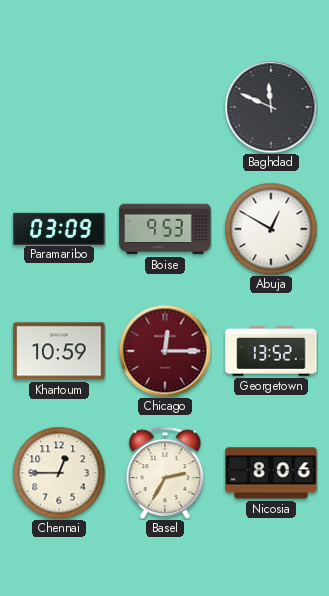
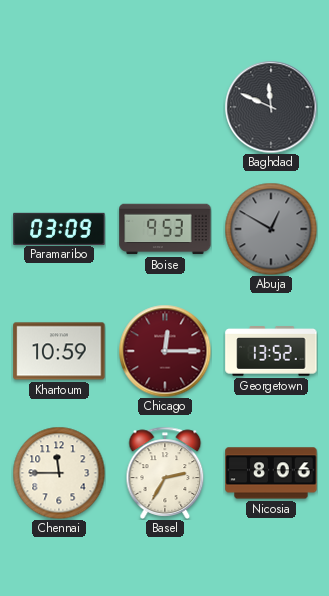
Abuja dial: white -> grey
Chennai: 12:45 -> 11:45
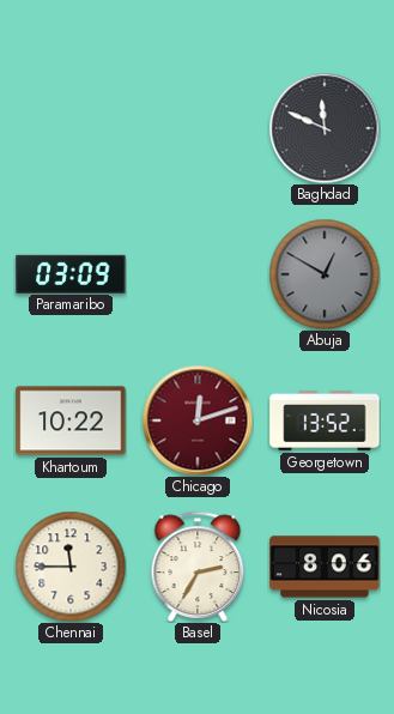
Boise: 9:53 -> none
Khartoum: 10:59 -> 10:22
Chicago: 12:15 -> 12:12
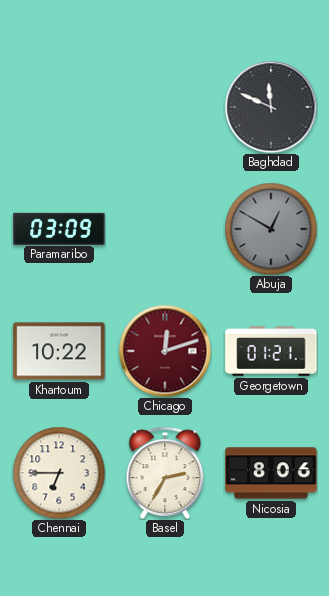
Georgetown: 13:52 -> 01:21
Chennai: 11:45 -> 6:45
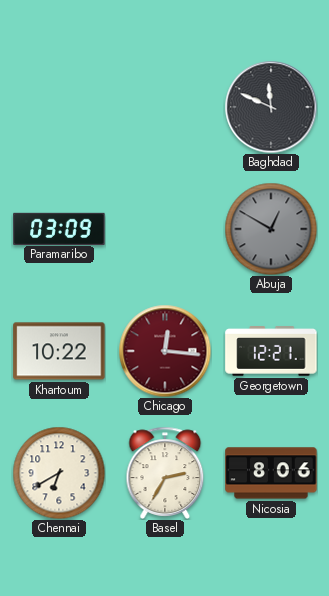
Chicago: 12:12 -> 12:16
Georgetown: 01:21 -> 12:21
Chennai: 6:45 -> 6:40
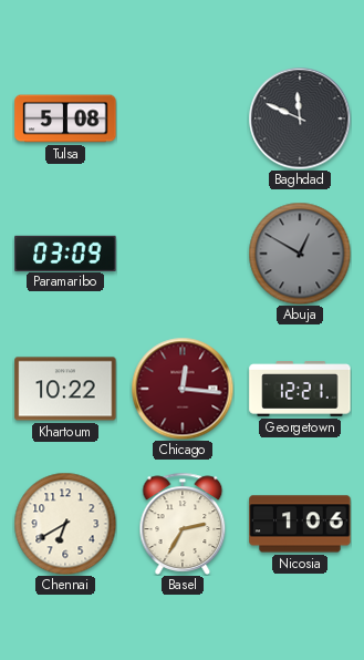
Tulsa: none -> 5:08
Nicosia: 8:06 -> 1:06
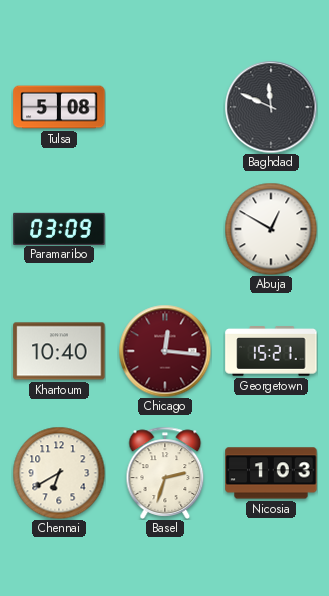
Abuja dial: grey -> white
Khartoum: 10:22 -> 10:40
Georgetown: 12:21 -> 15:21
Basel: 2:35 -> 2:33
Nicosia: 1:06 -> 1:03
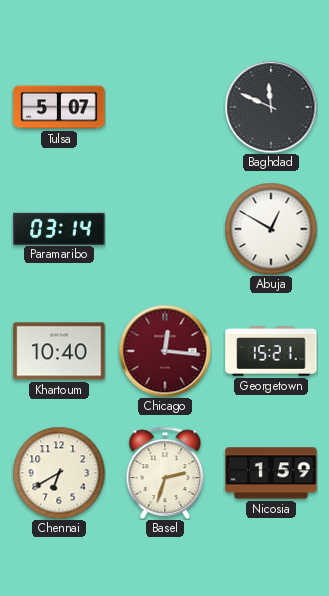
Tulsa: 5:08 -> 5:07
Paramaribo: 03:09 -> 03:14
Nicosia: 1:03 -> 1:59
